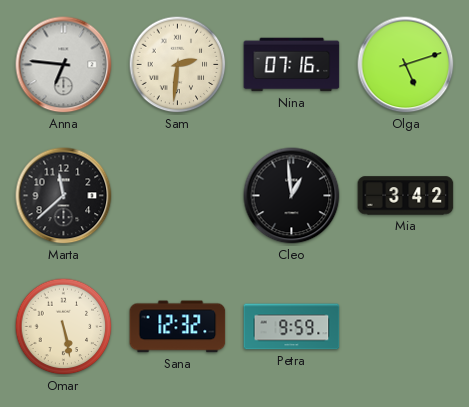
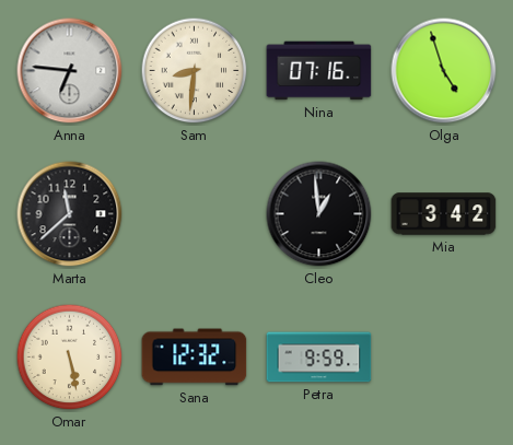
Sam: 2:31 -> 8:31
Olga: 5:12 -> 4:57
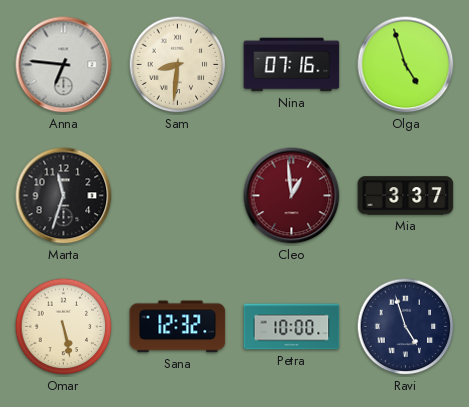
Marta: 11:38 -> 11:33
Cleo dial: black -> burgundy
Mia: 3:42 -> 3:37
Petra: 9:59 -> 10:00
Ravi: none -> 4:57
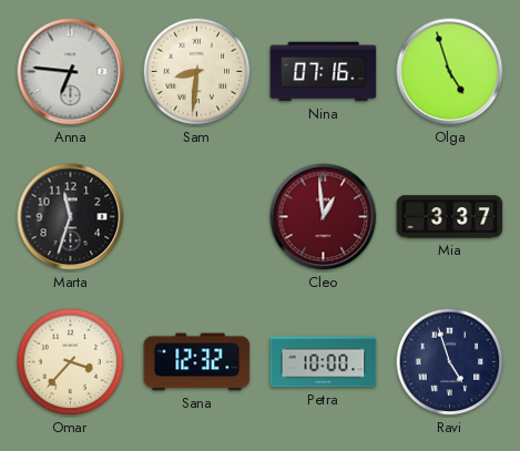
Omar: 5:28 -> 3:37
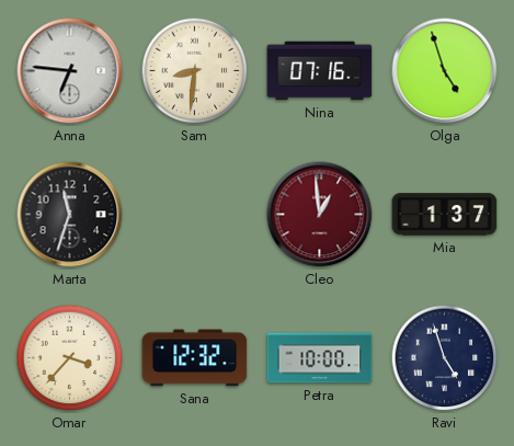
Mia: 3:37 -> 1:37
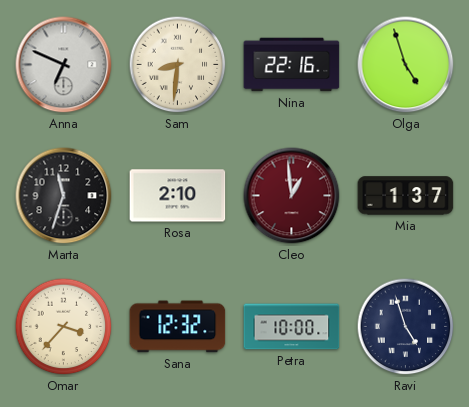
Anna: 6:46 -> 6:49
Nina: 07:16 -> 22:16
Rosa: none -> 2:10
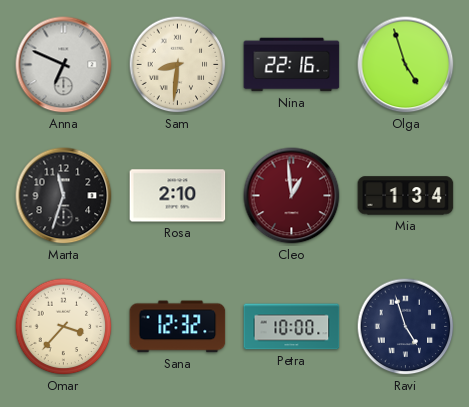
Mia: 1:37 -> 1:34
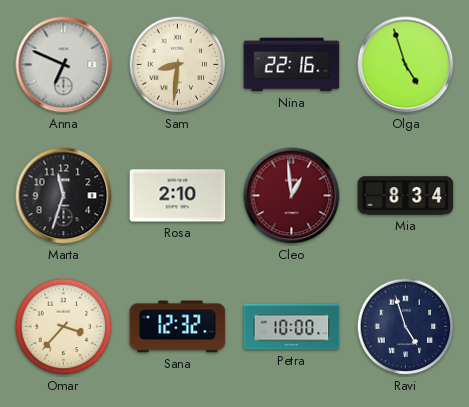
Mia: 1:34 -> 8:34
